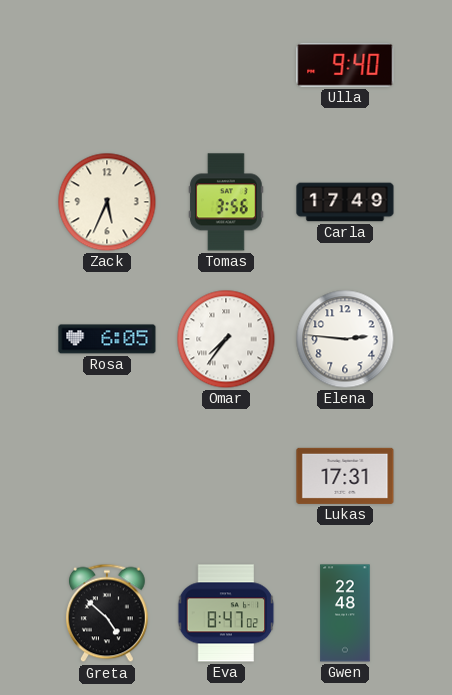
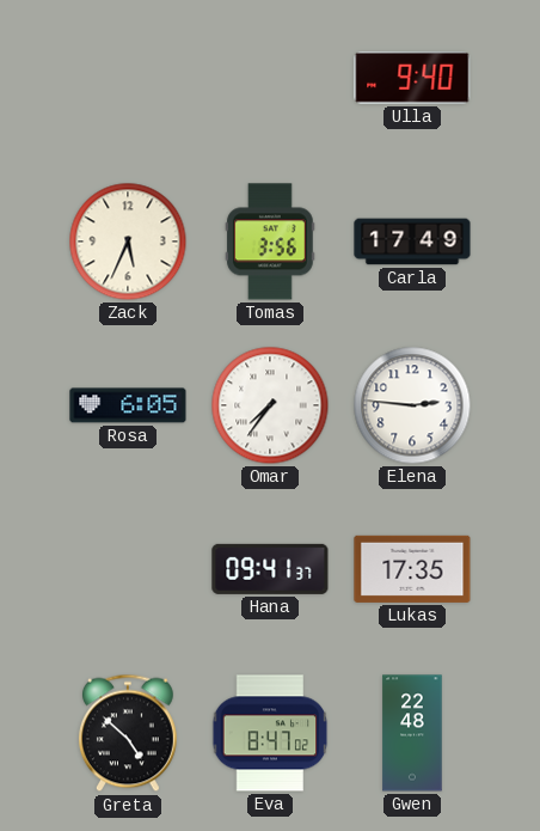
Hana: none -> 09:41
Lukas: 17:31 -> 17:35
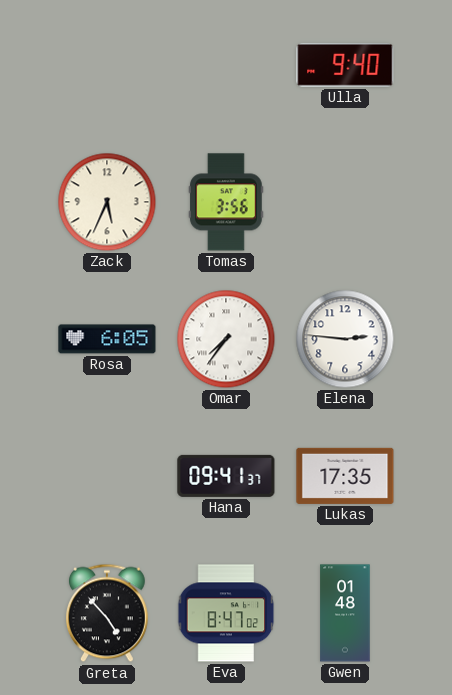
Carla: 17:49 -> none
Greta: 4:52 -> 4:53
Gwen: 22:48 -> 01:48
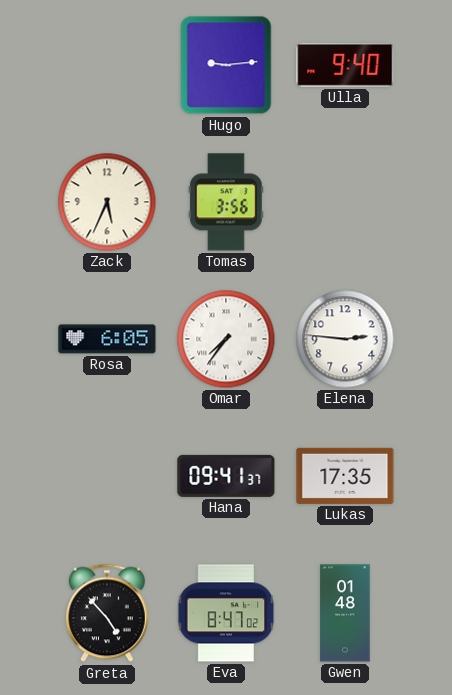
Hugo: none -> 9:14
